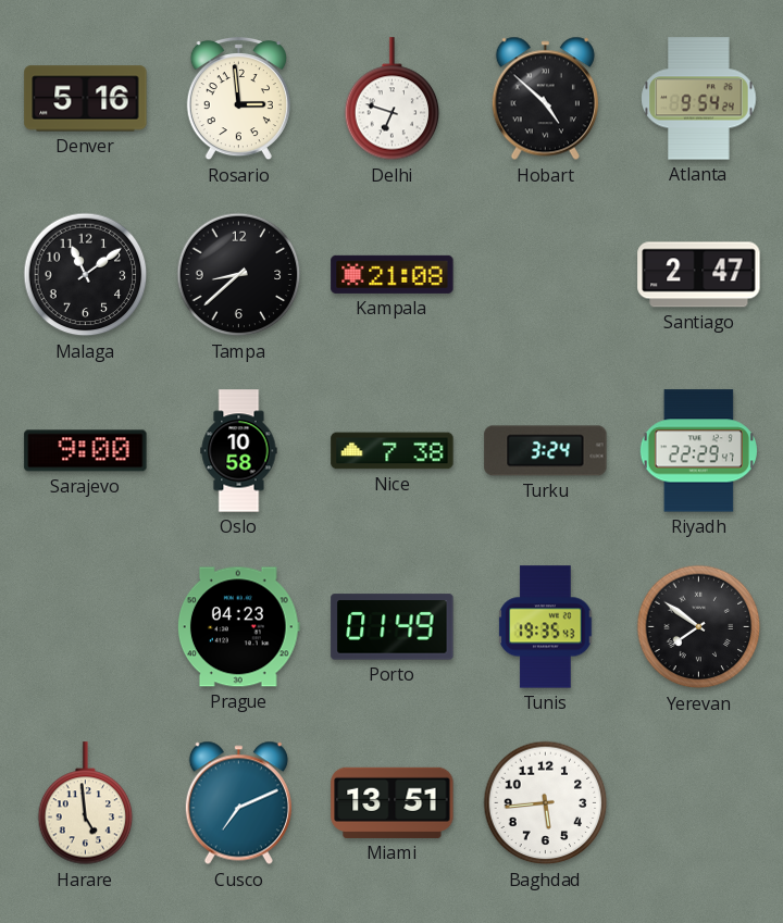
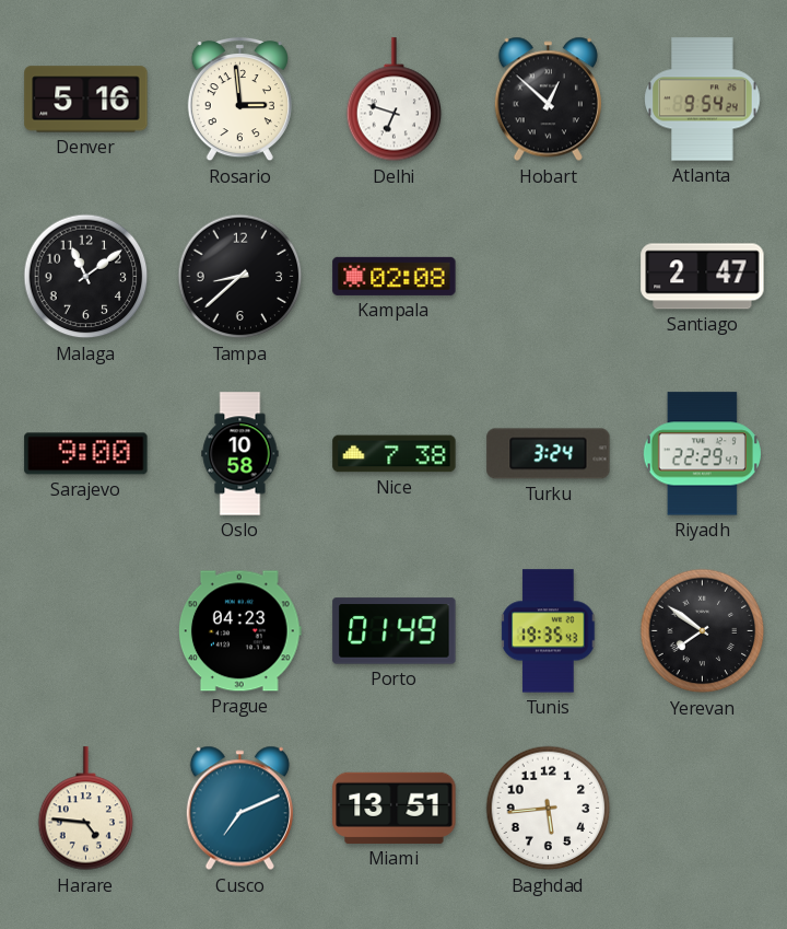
Hobart: 4:52 -> 12:52
Kampala: 21:08 -> 02:08
Harare: 4:59 -> 4:46
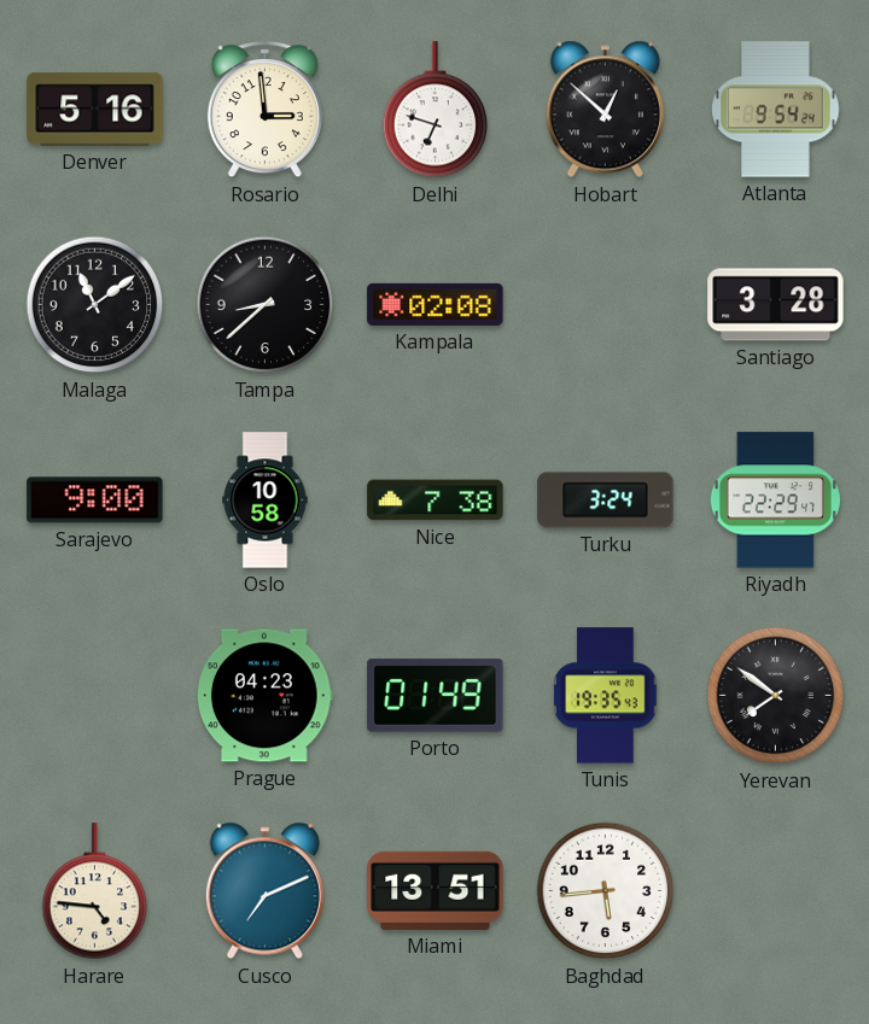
Santiago: 2:47 -> 3:28
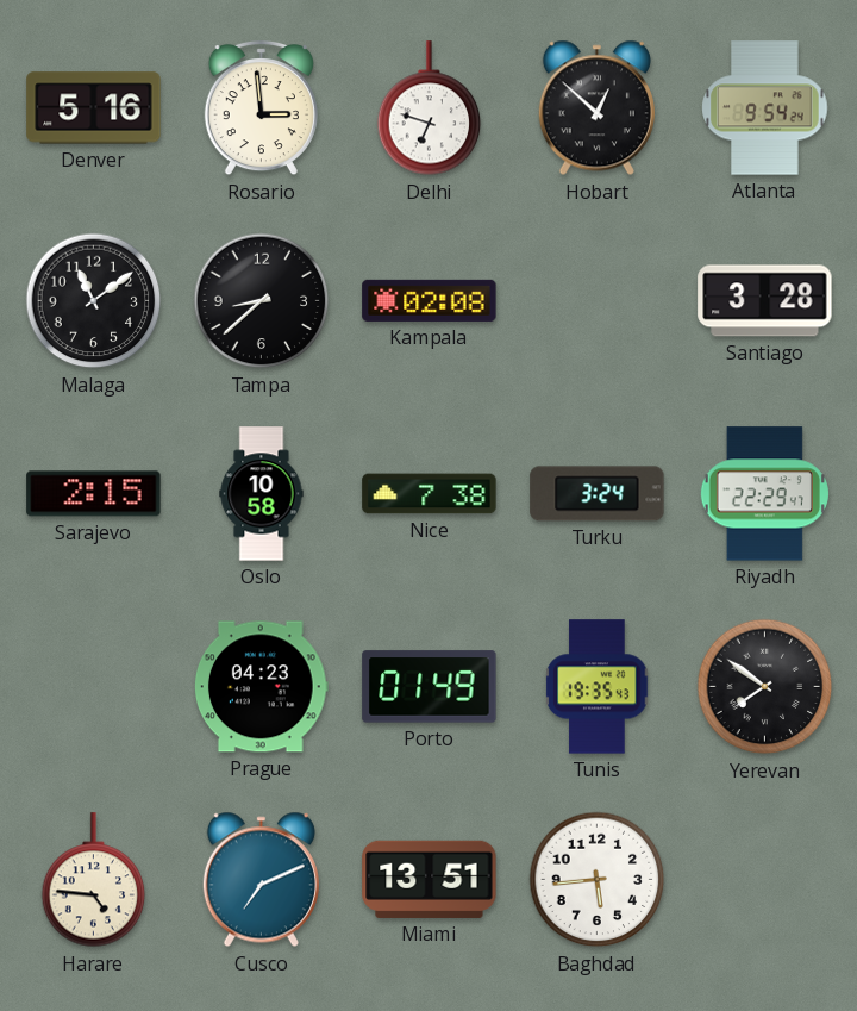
Sarajevo: 9:00 -> 2:15
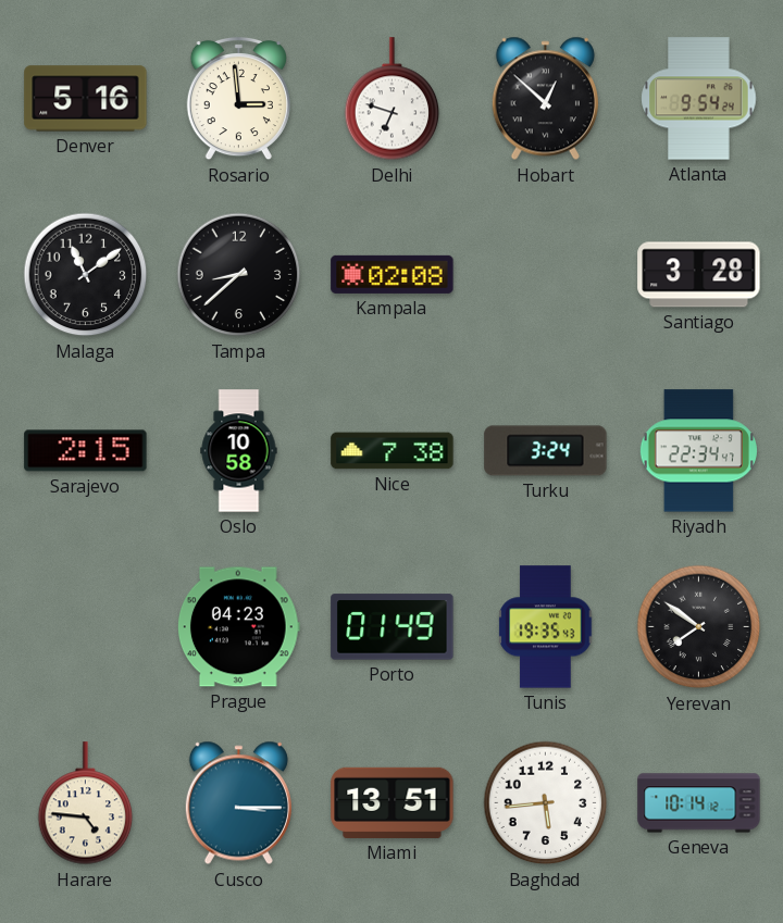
Riyadh: 22:29 -> 22:34
Cusco: 7:11 -> 3:15
Geneva: none -> 10:14
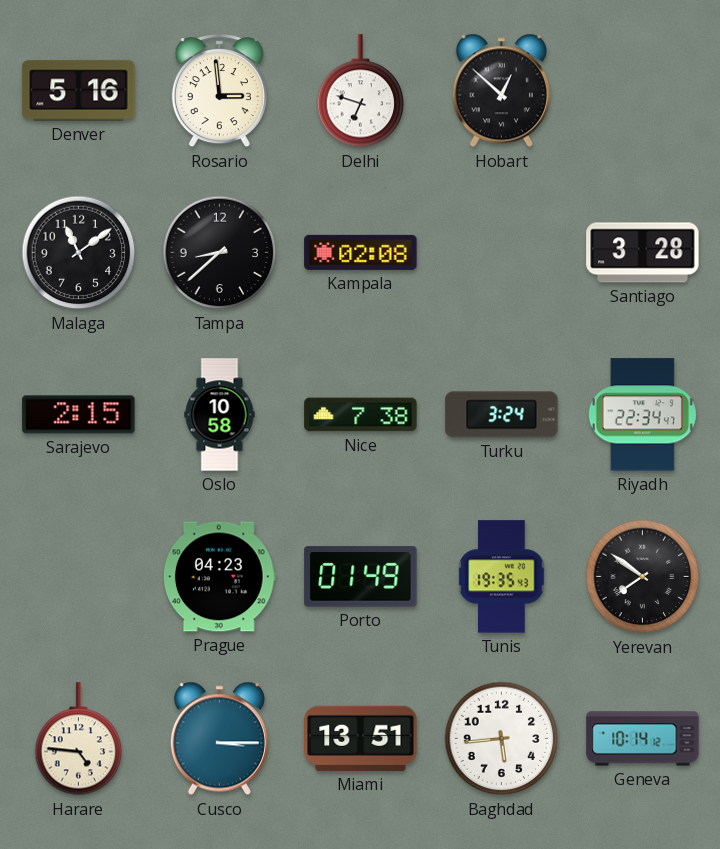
Atlanta: 9:54 -> none
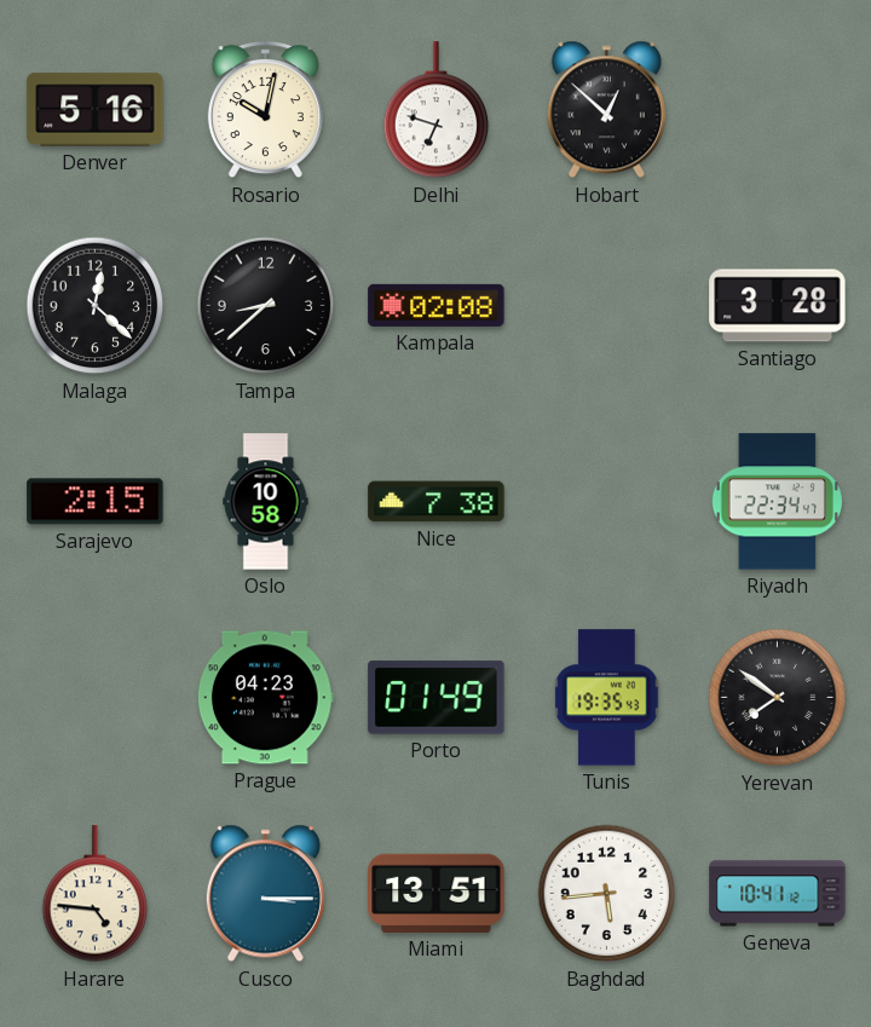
Rosario: 2:59 -> 10:02
Malaga: 11:09 -> 12:22
Turku: 3:24 -> none
Geneva: 10:14 -> 10:41
